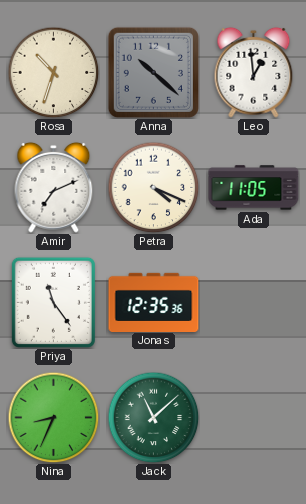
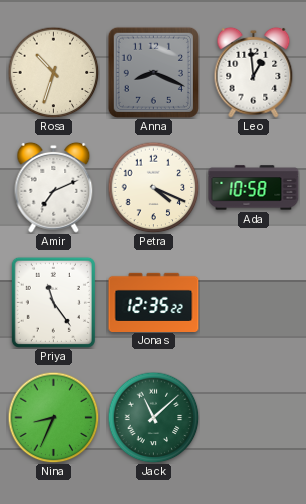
Anna: 10:22 -> 8:19
Ada: 11:05 -> 10:58
Jonas: 12:35:36 -> 12:35:22
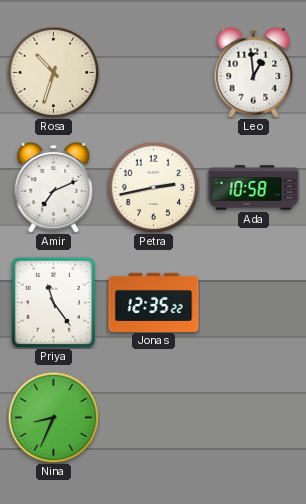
Anna: 8:19 -> none
Petra: 4:19 -> 2:43
Jack: 11:08 -> none
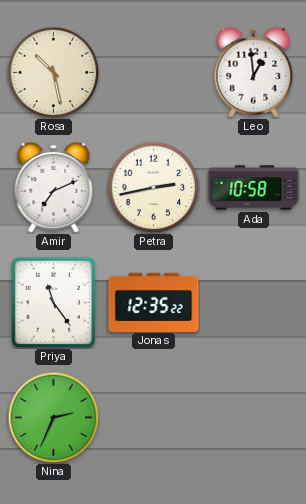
Rosa: 10:33 -> 10:28
Nina: 8:34 -> 2:34
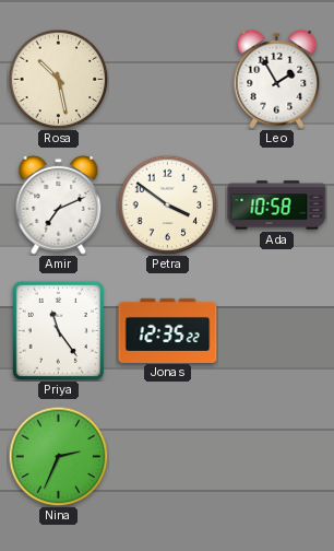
Leo: 12:59 -> 1:55
Petra: 2:43 -> 3:51
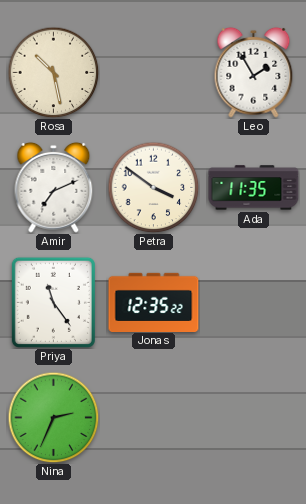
Ada: 10:58 -> 11:35
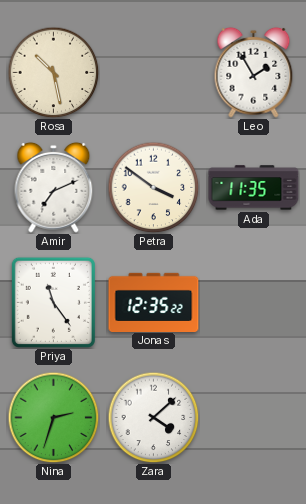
Nina: 2:34 -> 2:33
Zara: none -> 4:08
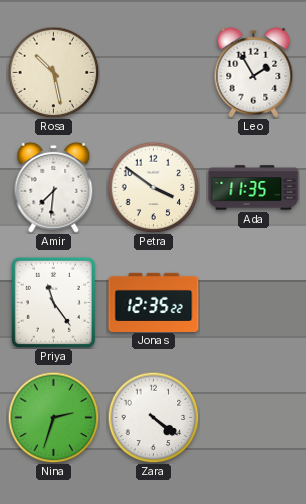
Amir: 7:11 -> 7:31
Zara: 4:08 -> 4:21
